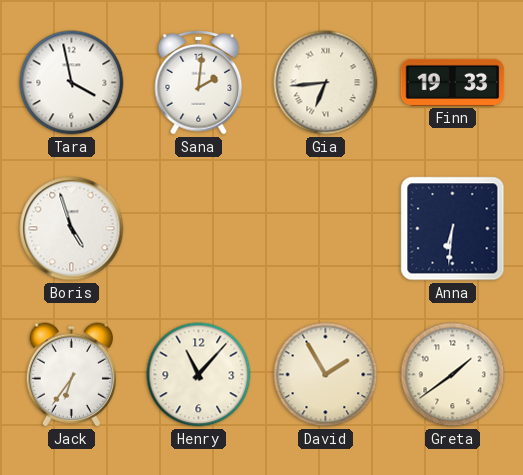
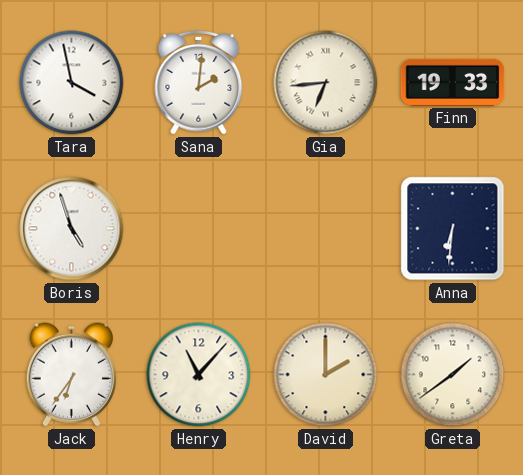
David: 1:55 -> 2:00
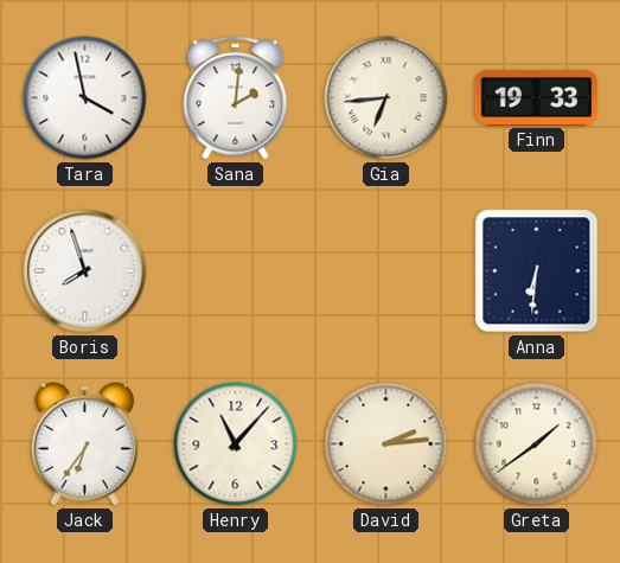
Boris: 4:57 -> 7:57
David: 2:00 -> 2:14
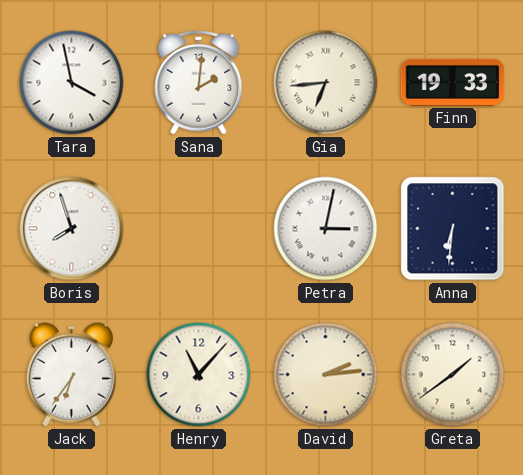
Petra: none -> 3:02
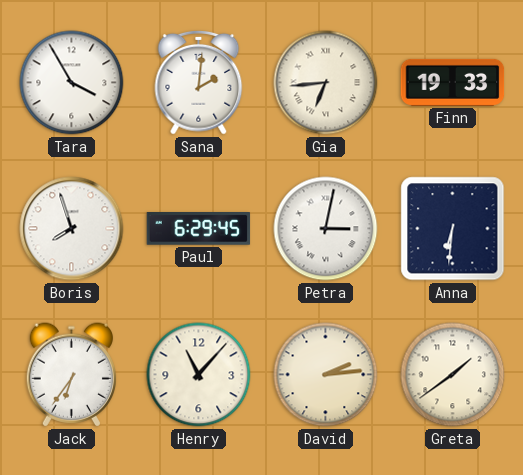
Tara: 3:58 -> 3:55
Paul: none -> 6:29
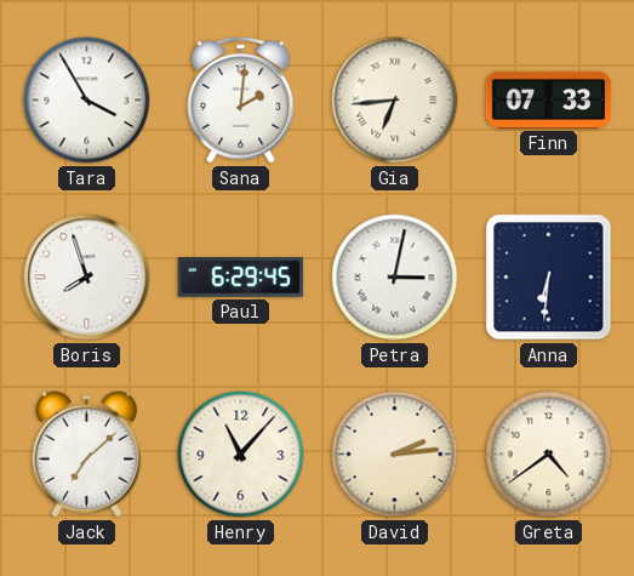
Finn: 19:33 -> 07:33
Jack: 6:36 -> 7:08
Greta: 1:39 -> 4:39
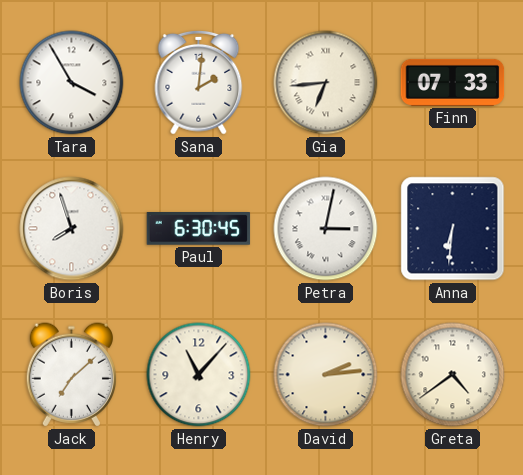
Paul: 6:29 -> 6:30
